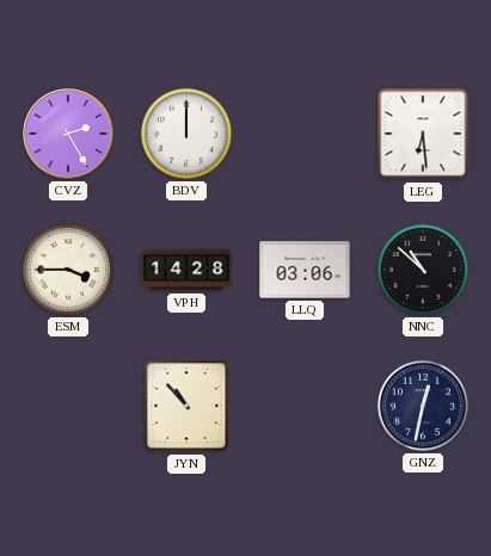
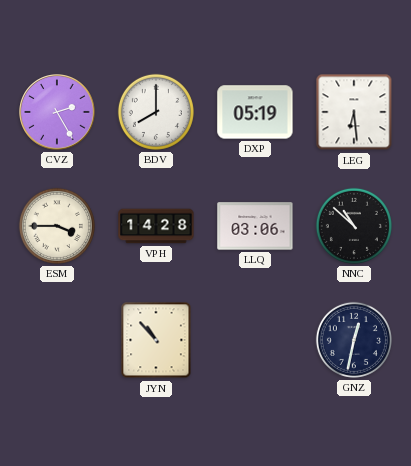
BDV: 12:00 -> 8:00
DXP: none -> 05:19
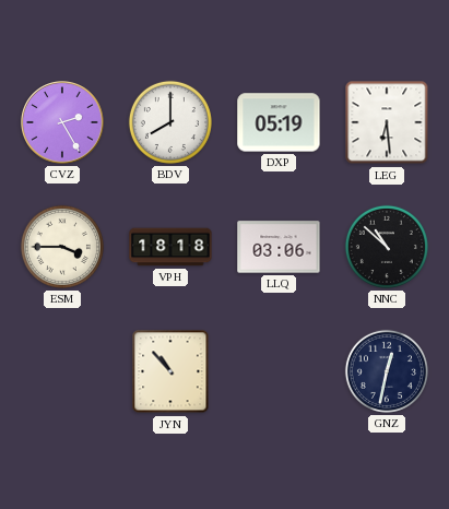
VPH: 14:28 -> 18:18
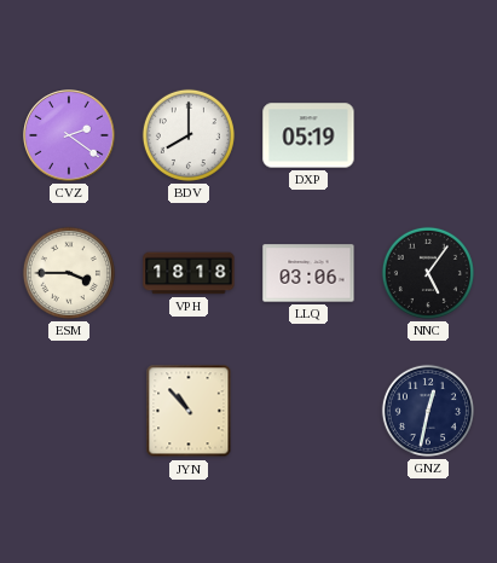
CVZ: 2:25 -> 2:21
LEG: 6:29 -> none
NNC: 10:52 -> 5:06
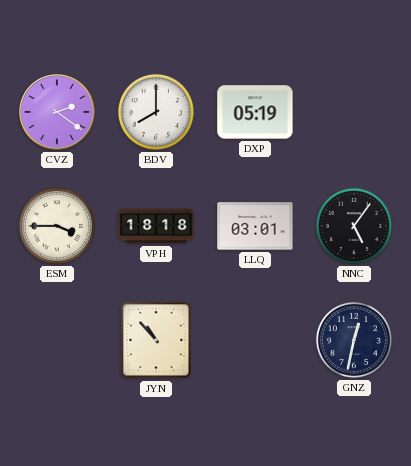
LLQ: 03:06 -> 03:01
